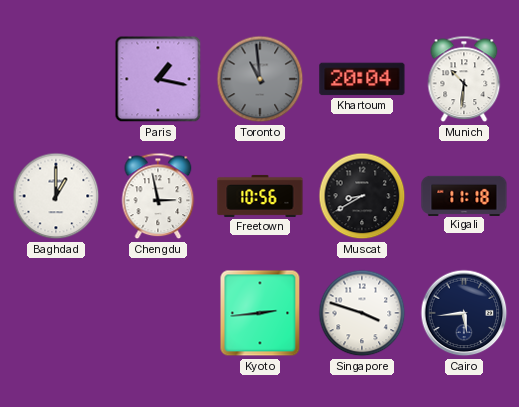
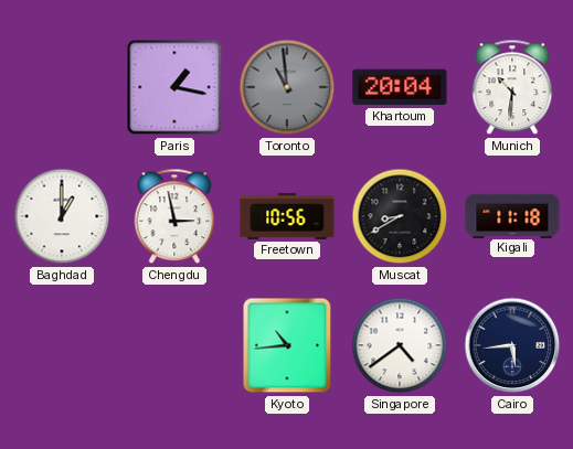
Kyoto: 2:44 -> 10:44
Singapore: 3:48 -> 4:39
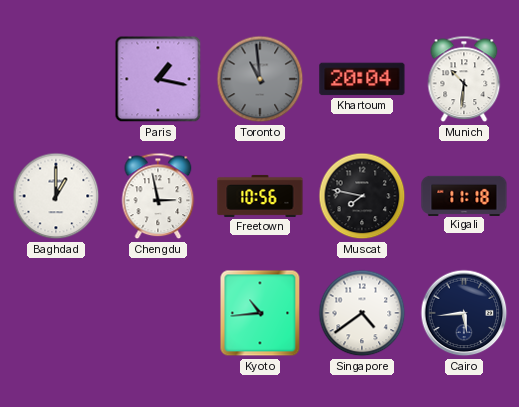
Muscat: 8:40 -> 7:47
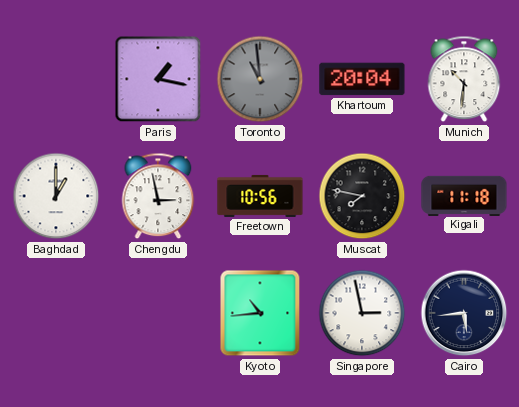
Singapore: 4:39 -> 2:58
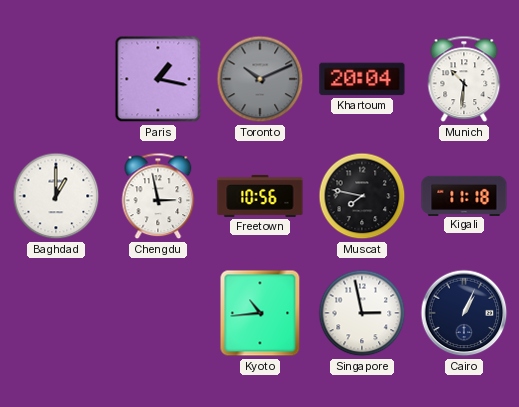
Toronto: 10:59 -> 10:11
Cairo: 5:44 -> 1:04
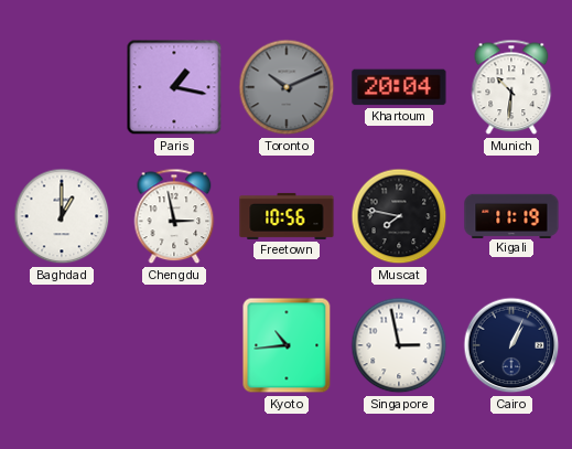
Kigali: 11:18 -> 11:19
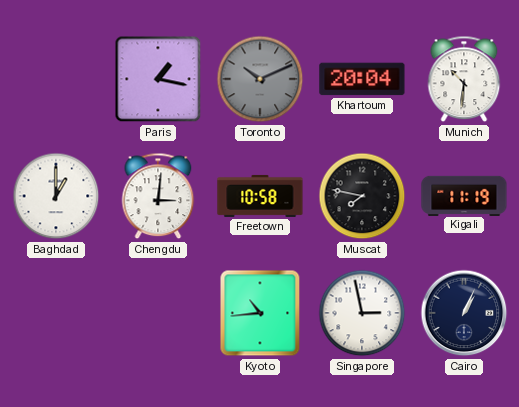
Chengdu: 2:58 -> 3:01
Freetown: 10:56 -> 10:58
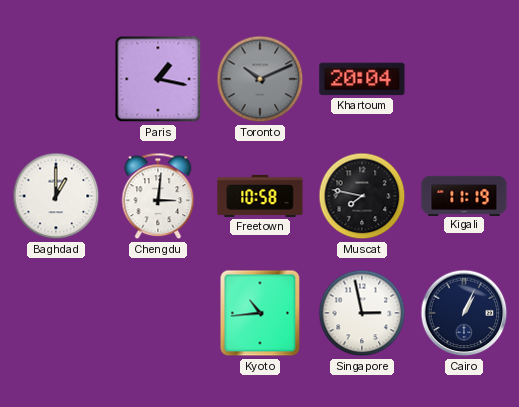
Munich: 10:31 -> none
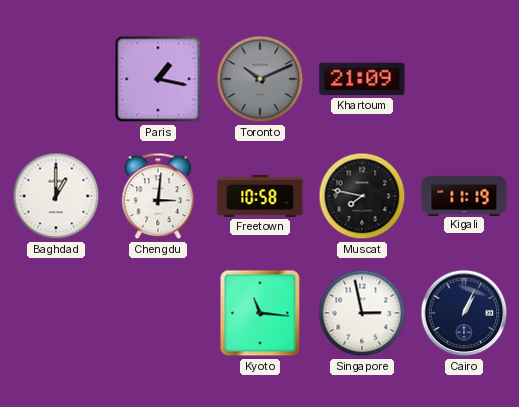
Khartoum: 20:04 -> 21:09
Kyoto: 10:44 -> 11:16
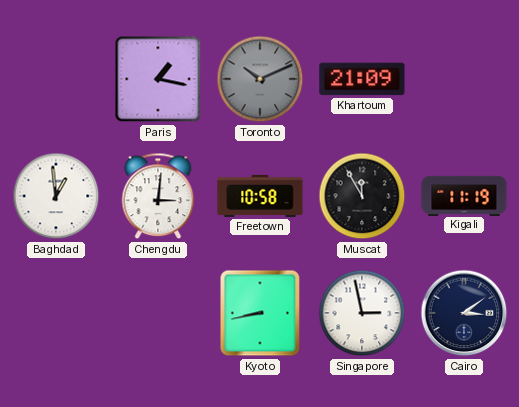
Baghdad: 1:00 -> 12:59
Muscat: 7:47 -> 11:55
Kyoto: 11:16 -> 8:43
Cairo: 1:04 -> 3:09
